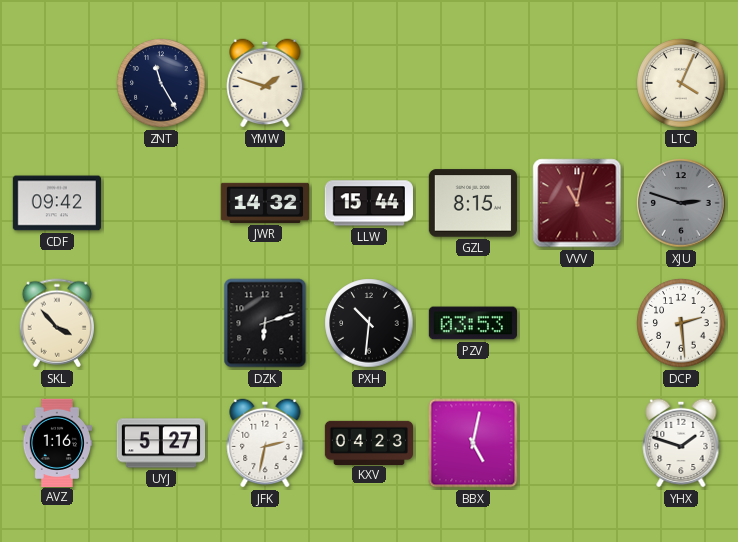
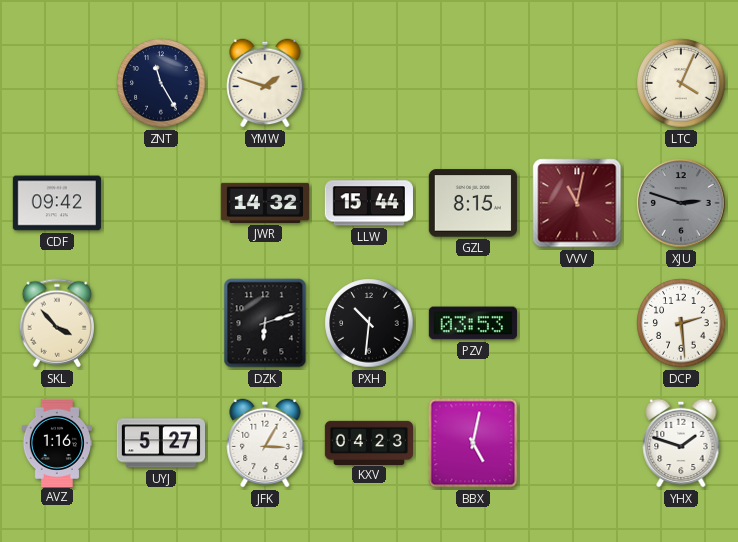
JFK: 2:32 -> 3:05
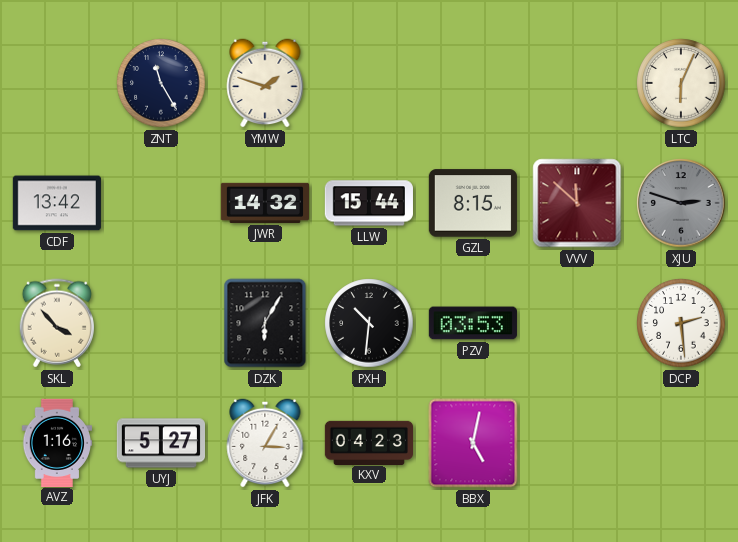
LTC: 4:04 -> 6:04
CDF: 09:42 -> 13:42
VVV: 11:02 -> 11:52
DZK: 6:12 -> 6:05
YHX: 1:48 -> none
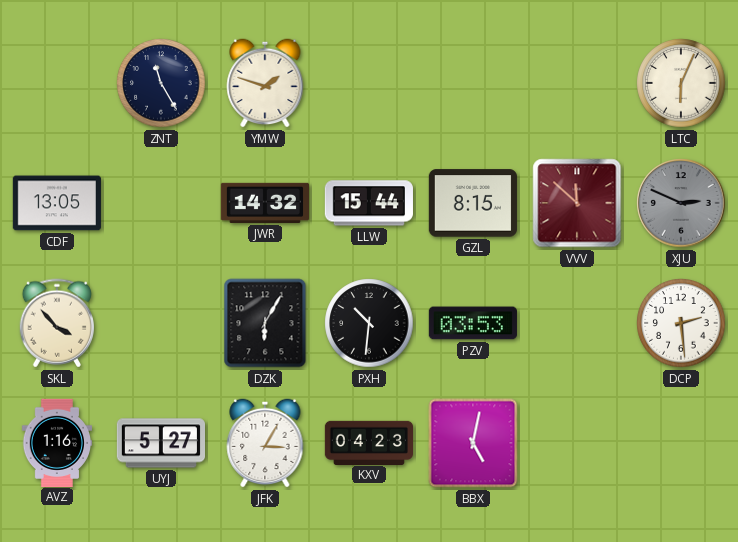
CDF: 13:42 -> 13:05
XJU: 2:48 -> 2:49
